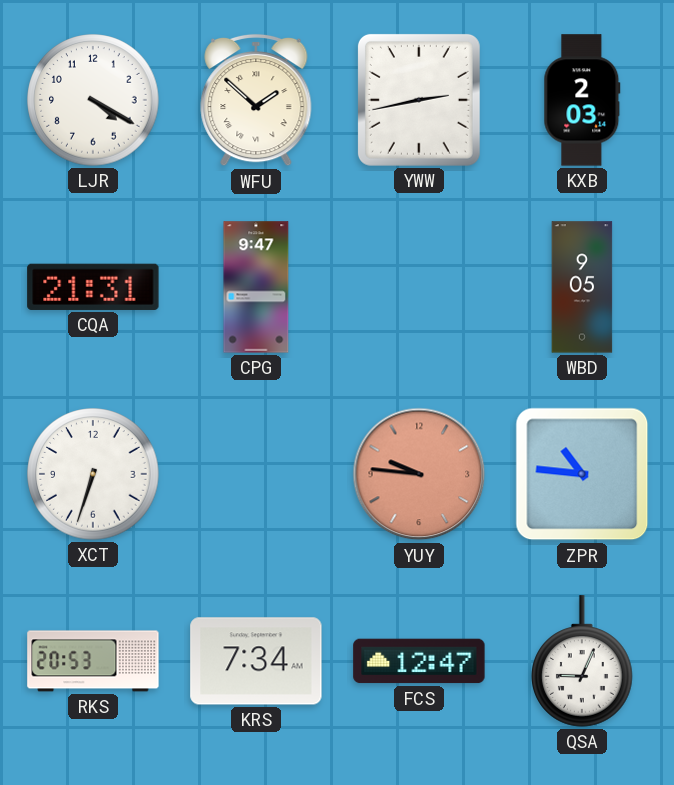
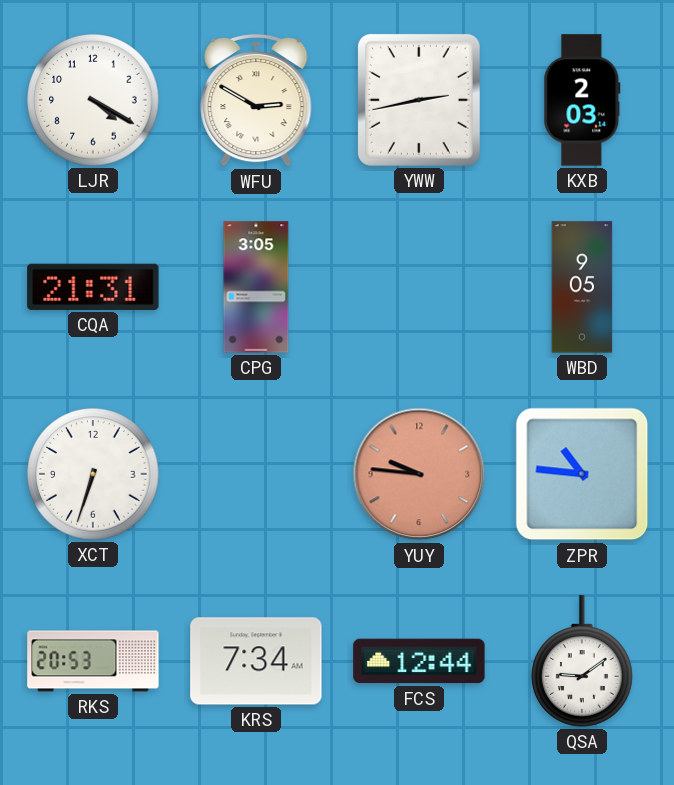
WFU: 1:52 -> 2:50
CPG: 9:47 -> 3:05
FCS: 12:47 -> 12:44
QSA: 9:04 -> 9:09
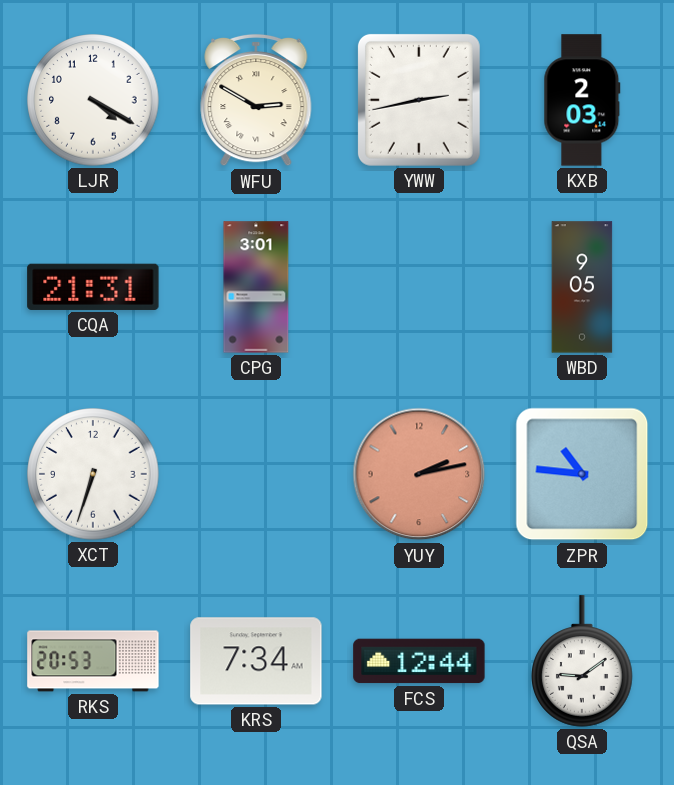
CPG: 3:05 -> 3:01
YUY: 9:46 -> 2:13
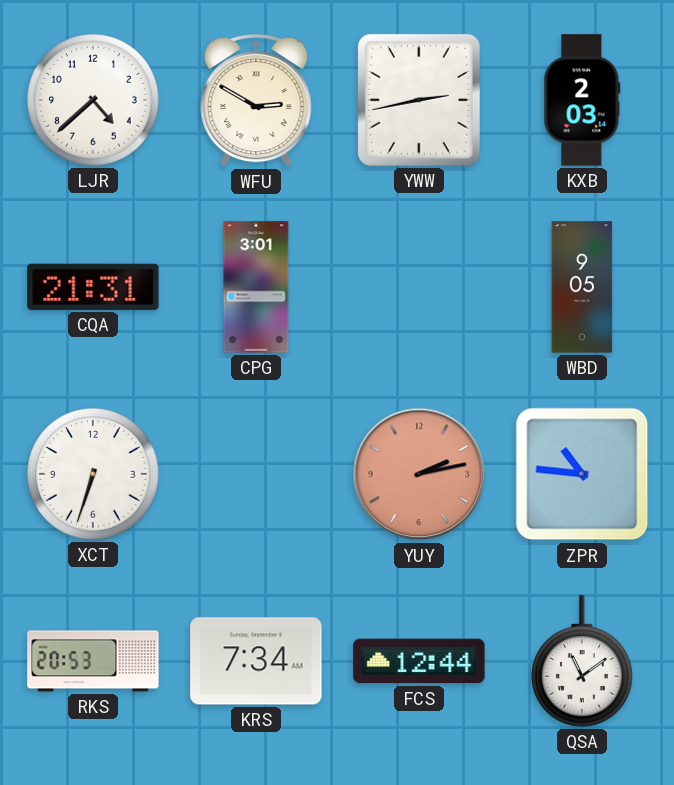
LJR: 4:20 -> 4:38
QSA: 9:09 -> 11:09
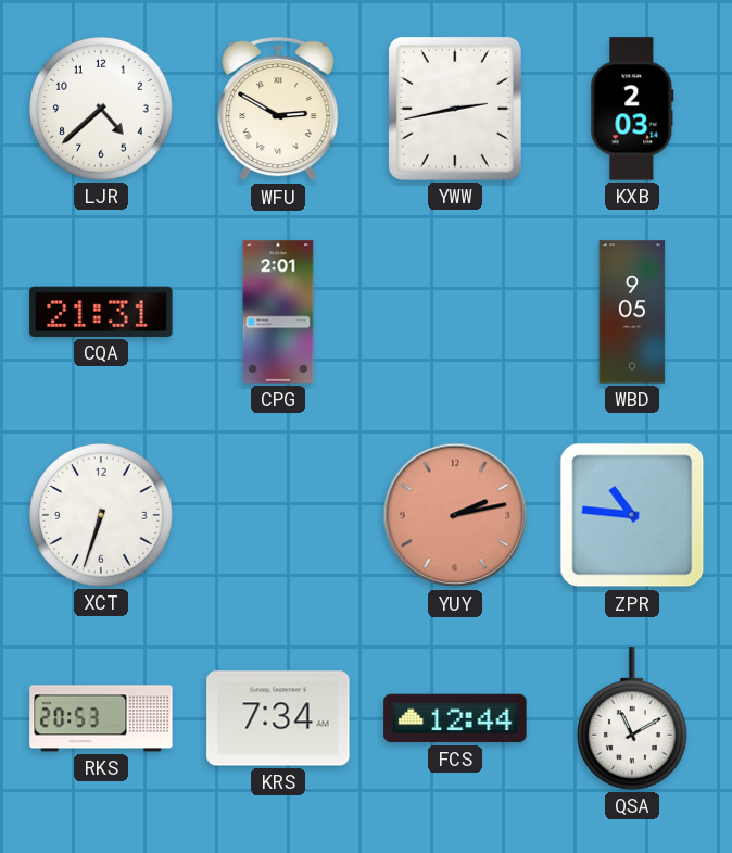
CPG: 3:01 -> 2:01
QSA: 11:09 -> 11:10
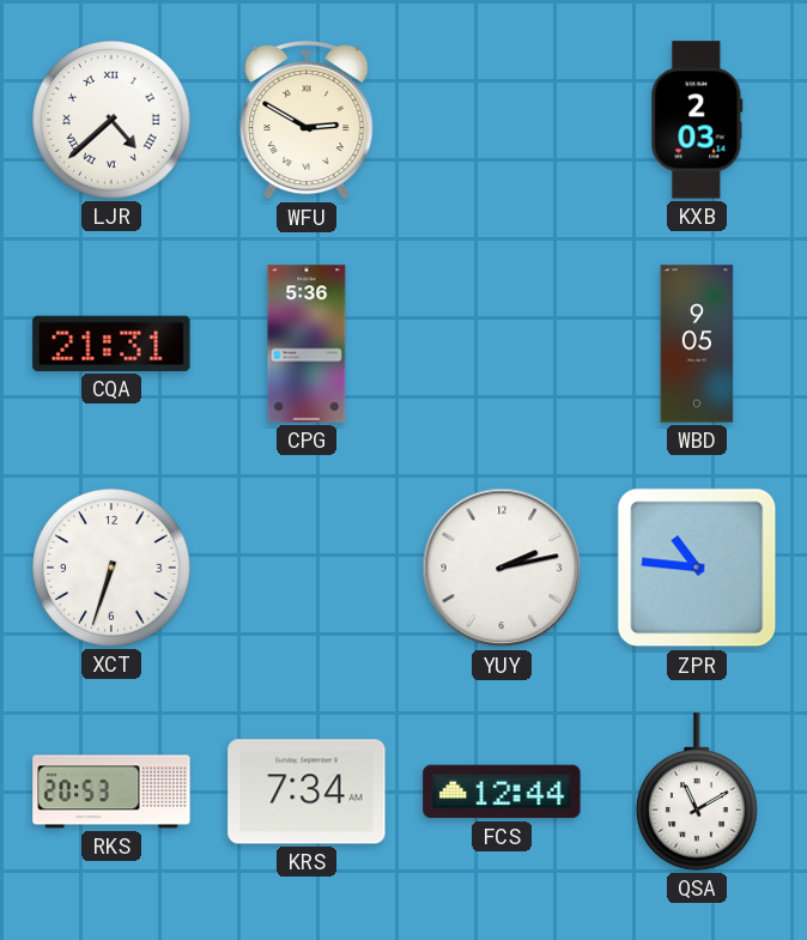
LJR numerals: Arabic -> Roman
YWW: 2:43 -> none
CPG: 2:01 -> 5:36
YUY dial: salmon -> white
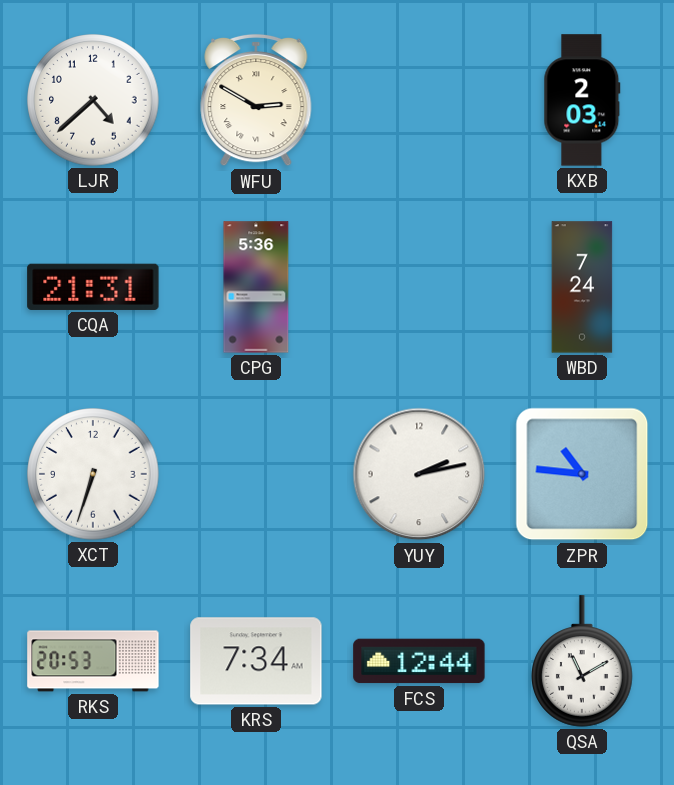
LJR numerals: Roman -> Arabic
WBD: 9:05 -> 7:24
